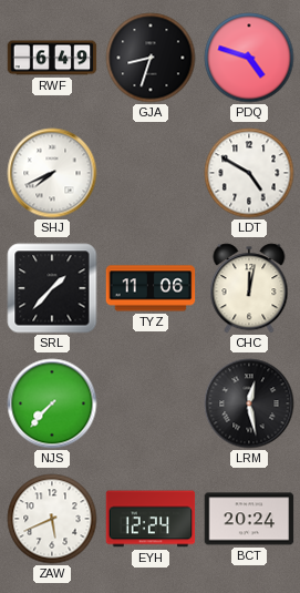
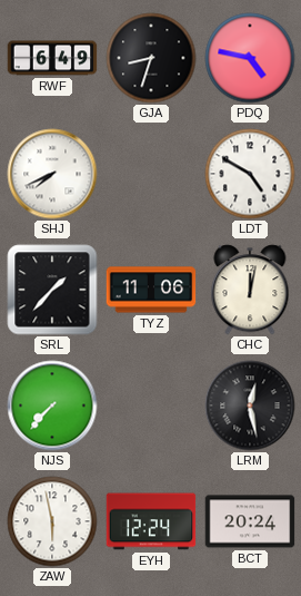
PDQ: 4:48 -> 4:47
ZAW: 5:41 -> 5:58
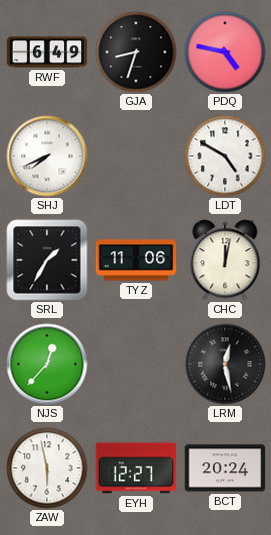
SRL: 1:37 -> 1:35
NJS: 7:37 -> 12:37
EYH: 12:24 -> 12:27
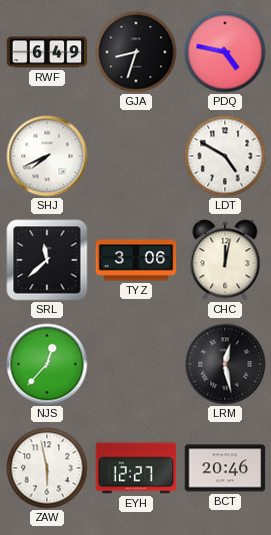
SRL: 1:35 -> 11:38
TYZ: 11:06 -> 3:06
BCT: 20:24 -> 20:46
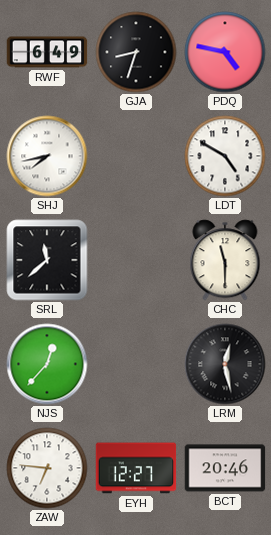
SHJ: 7:41 -> 7:43
TYZ: 3:06 -> none
CHC: 12:02 -> 11:30
ZAW: 5:58 -> 6:46
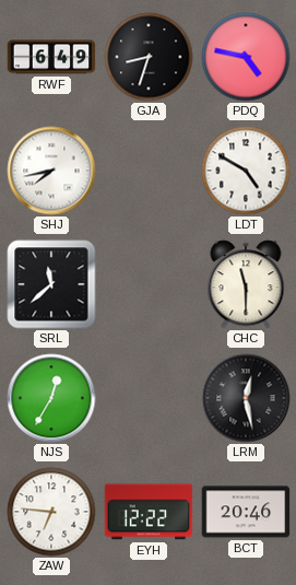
NJS: 12:37 -> 12:35
EYH: 12:27 -> 12:22
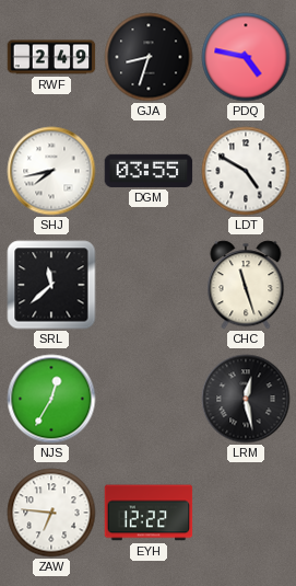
RWF: 6:49 -> 2:49
DGM: none -> 03:55
CHC: 11:30 -> 11:27
BCT: 20:46 -> none
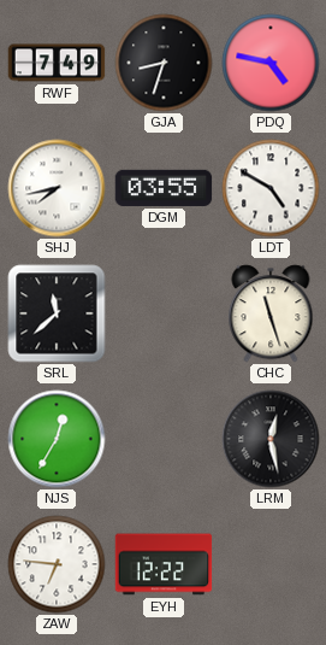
RWF: 2:49 -> 7:49
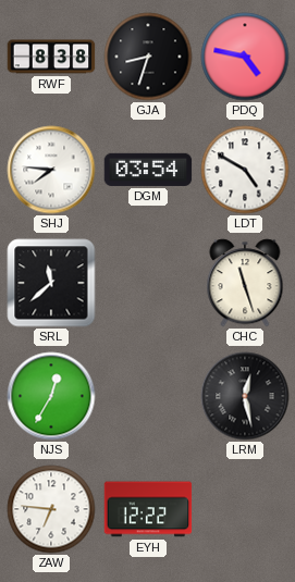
RWF: 7:49 -> 8:38
SHJ: 7:43 -> 7:46
DGM: 03:55 -> 03:54
